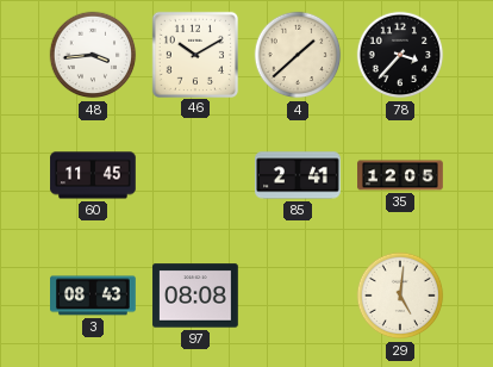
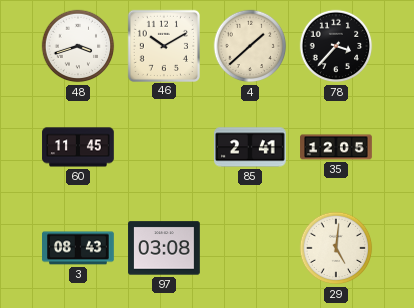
48: 3:44 -> 3:42
97: 08:08 -> 03:08
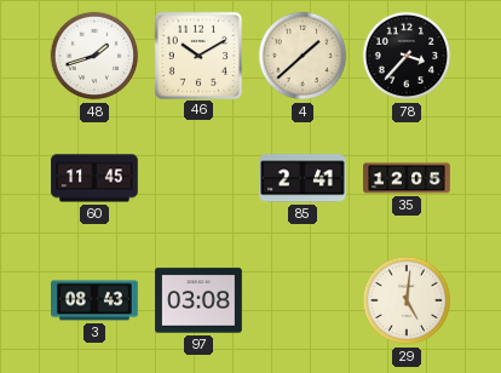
48: 3:42 -> 1:42
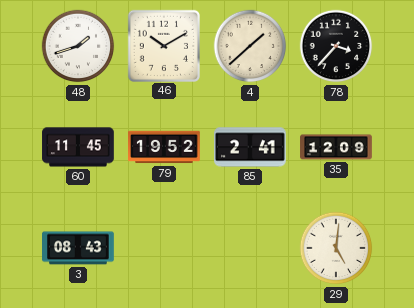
79: none -> 19:52
35: 12:05 -> 12:09
97: 03:08 -> none
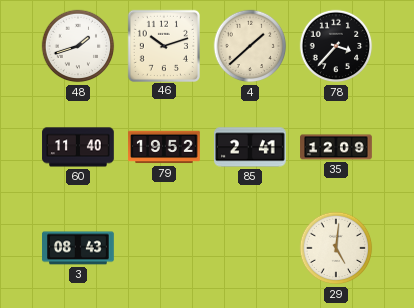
46: 10:10 -> 10:12
60: 11:45 -> 11:40
